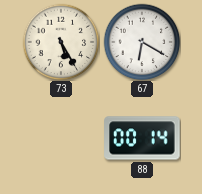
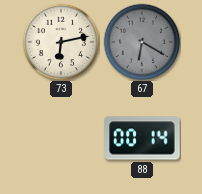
73: 5:25 -> 6:13
67 dial: white -> grey
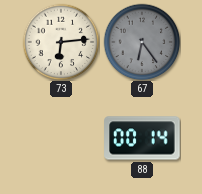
73: 6:13 -> 6:14
67: 6:20 -> 6:24
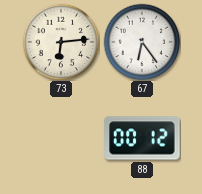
67 dial: grey -> white
88: 00:14 -> 00:12
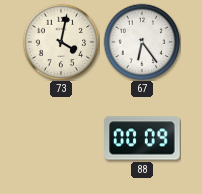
73: 6:14 -> 4:02
88: 00:12 -> 00:09
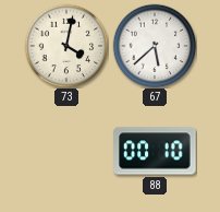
67: 6:24 -> 5:38
88: 00:09 -> 00:10
